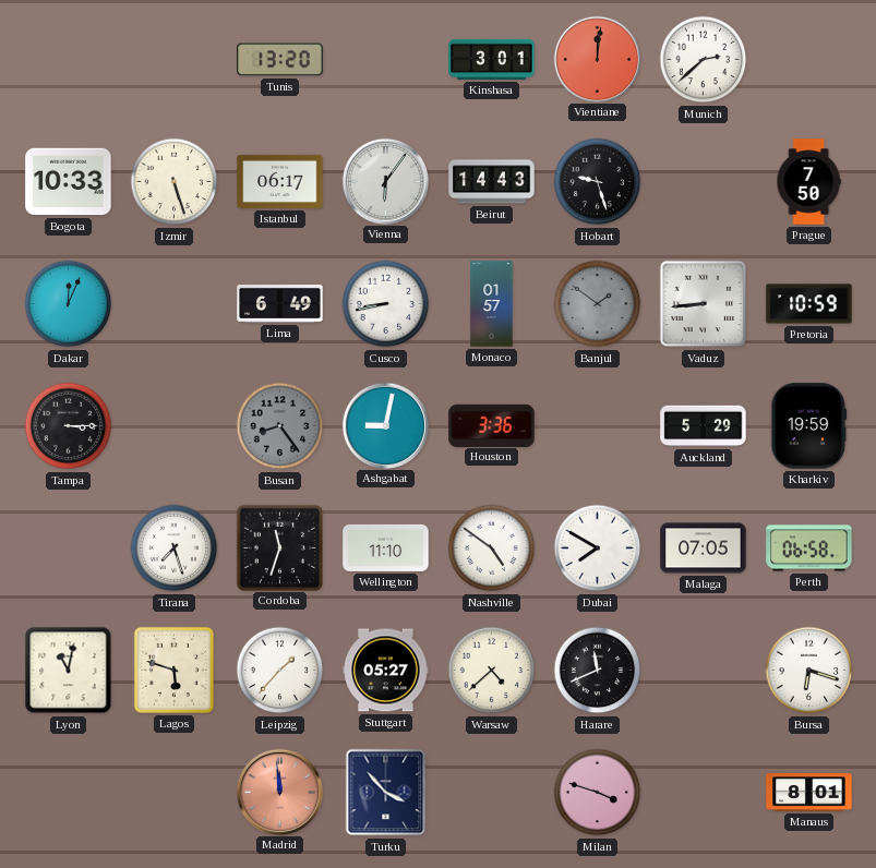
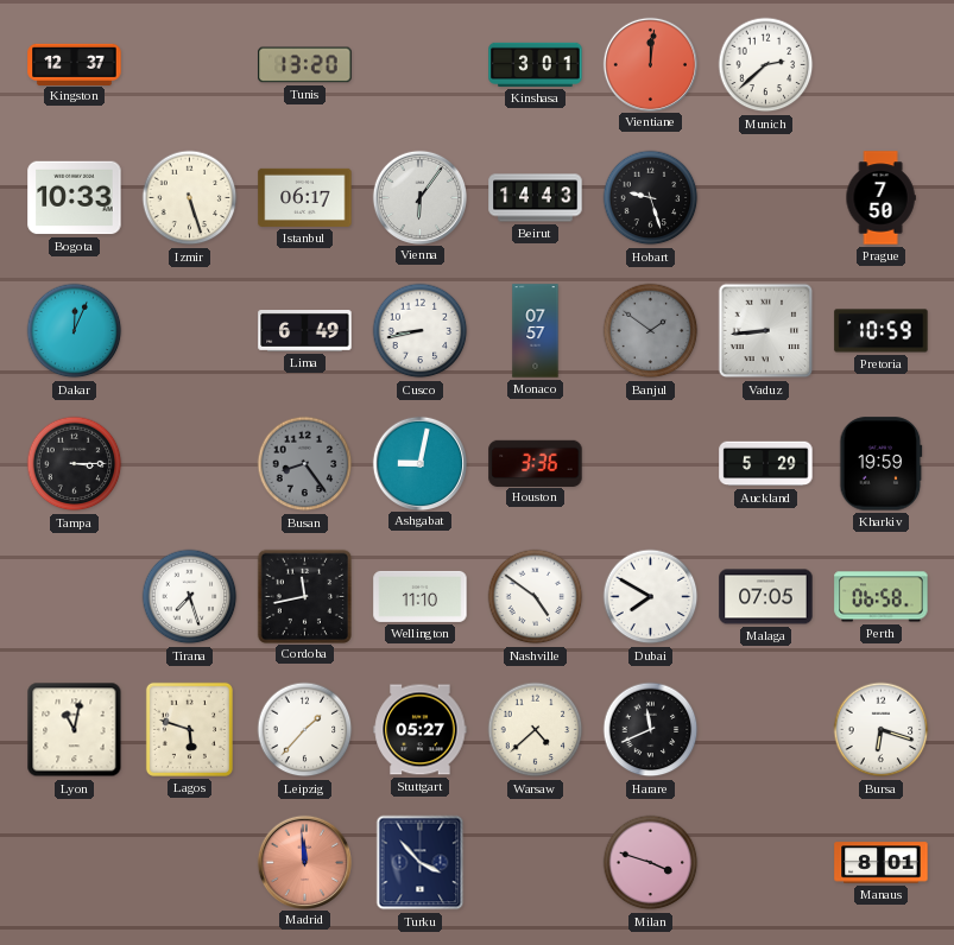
Kingston: none -> 12:37
Monaco: 01:57 -> 07:57
Cordoba: 11:33 -> 11:43
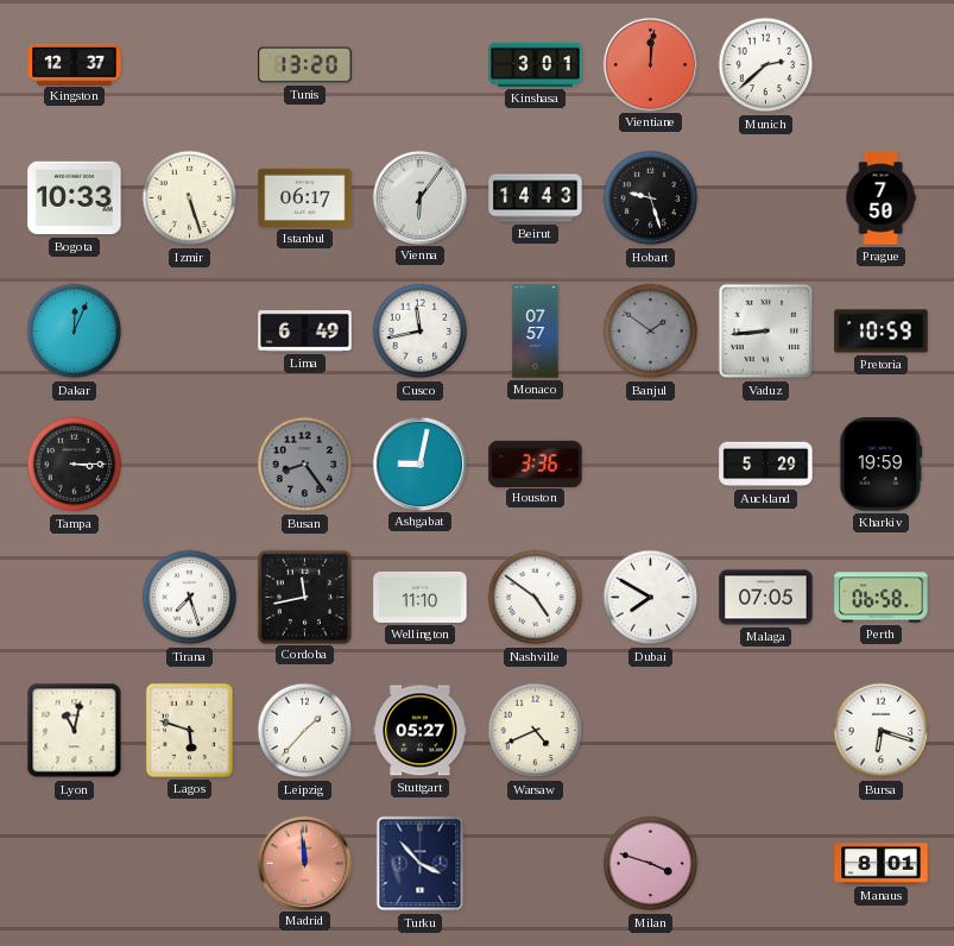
Cusco: 8:43 -> 11:43
Warsaw: 4:38 -> 4:41
Harare: 11:41 -> none
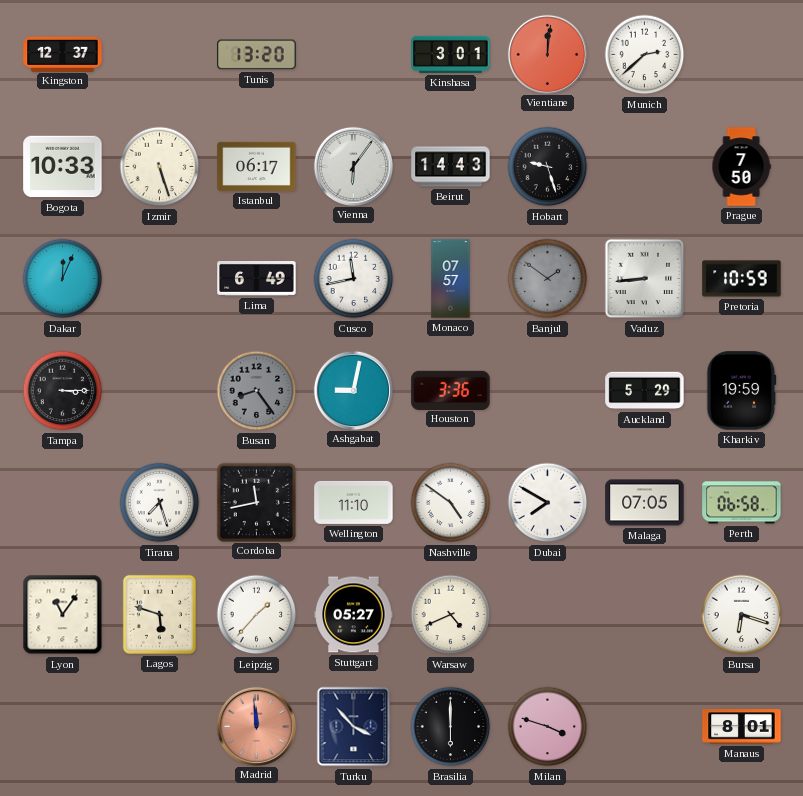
Lyon: 11:02 -> 11:06
Brasilia: none -> 6:00
